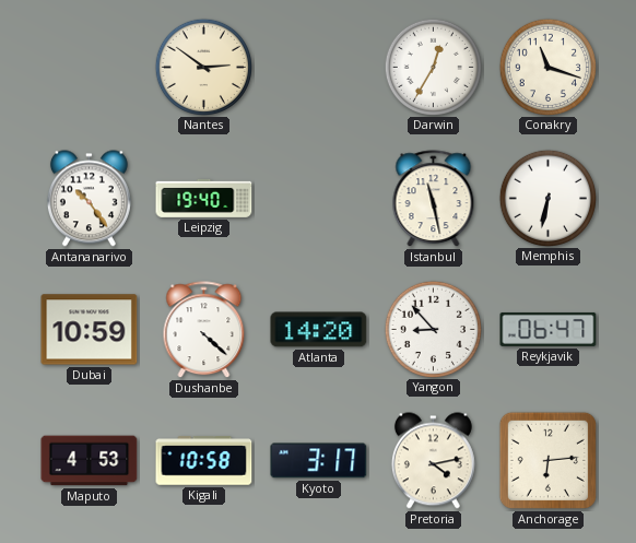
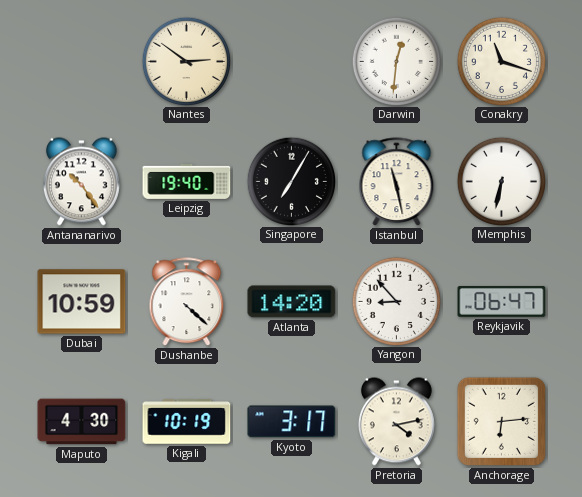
Darwin: 12:35 -> 12:31
Singapore: none -> 7:05
Maputo: 4:53 -> 4:30
Kigali: 10:58 -> 10:19
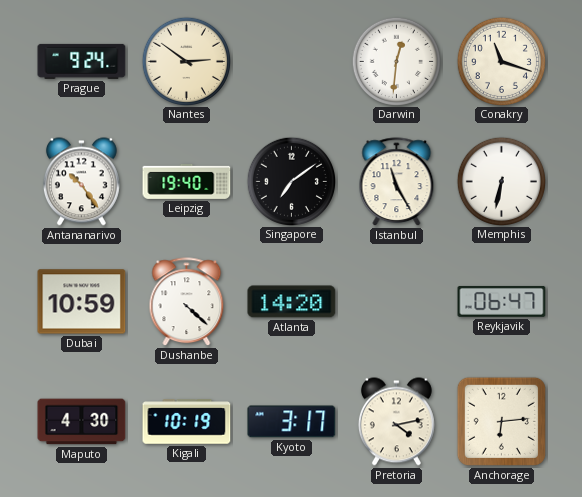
Prague: none -> 9:24
Singapore: 7:05 -> 7:09
Istanbul: 11:28 -> 11:25
Yangon: 8:53 -> none
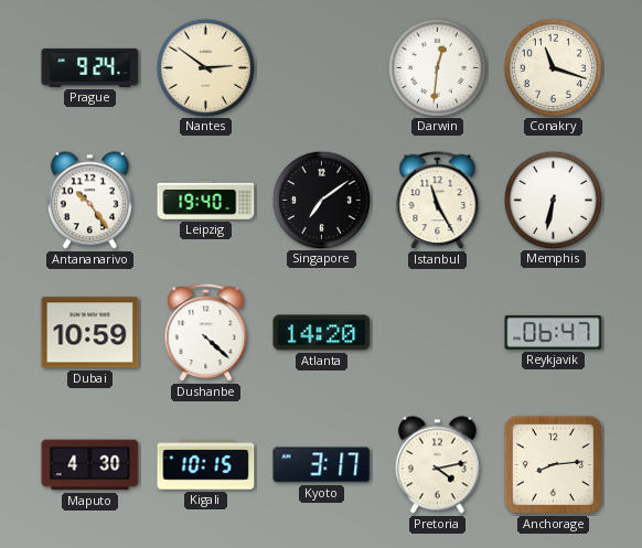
Kigali: 10:19 -> 10:15
Anchorage: 6:14 -> 8:14
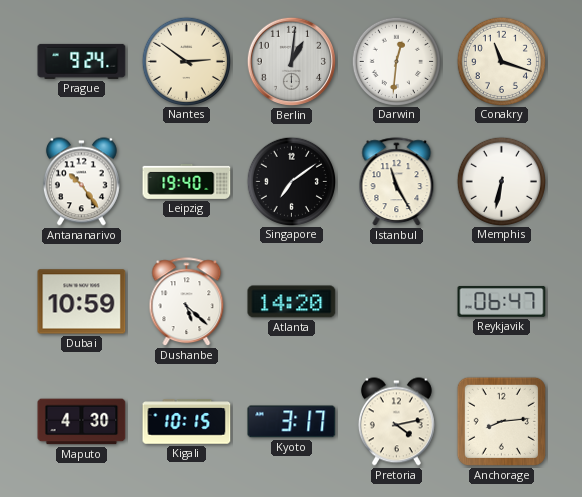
Berlin: none -> 1:01
Dushanbe: 4:22 -> 5:22
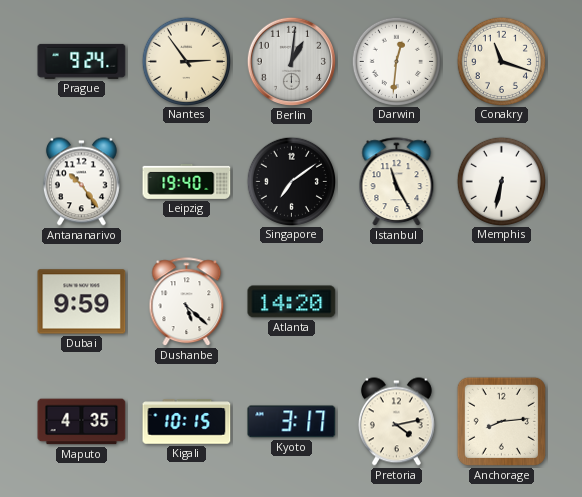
Nantes: 2:51 -> 2:54
Dubai: 10:59 -> 9:59
Reykjavik: 06:47 -> none
Maputo: 4:30 -> 4:35
